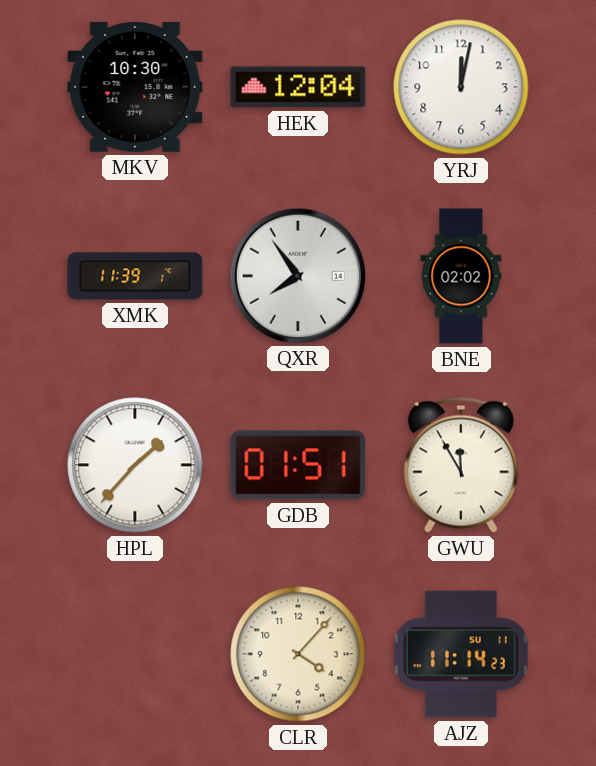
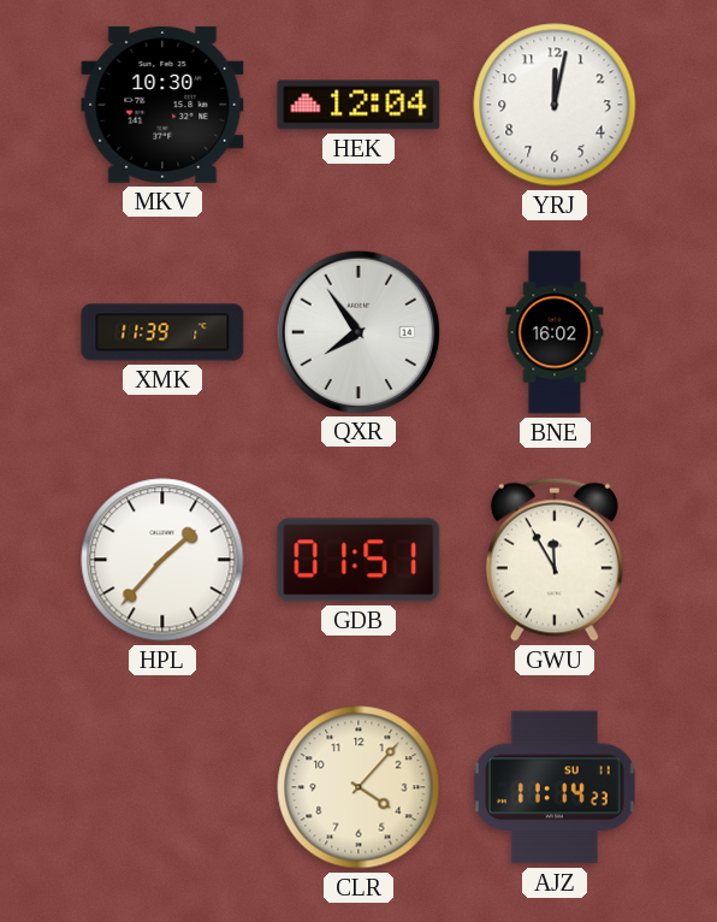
BNE: 02:02 -> 16:02
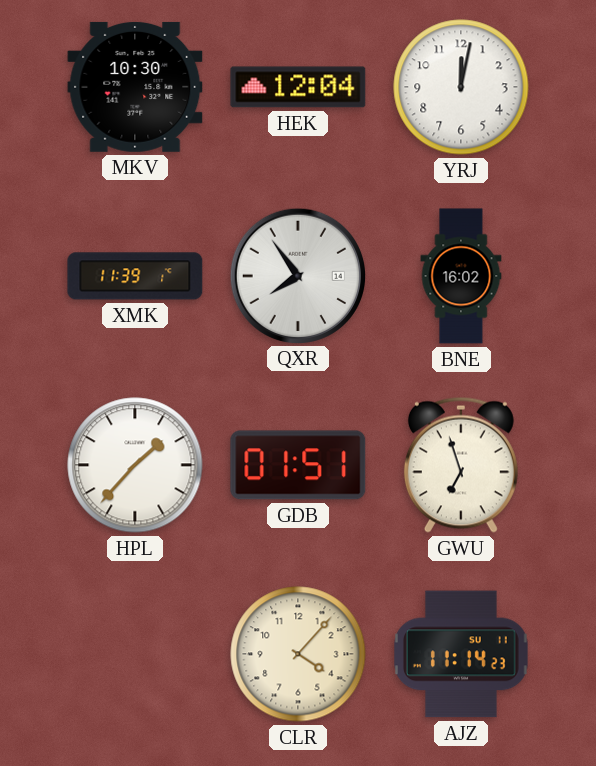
GWU: 11:55 -> 6:57
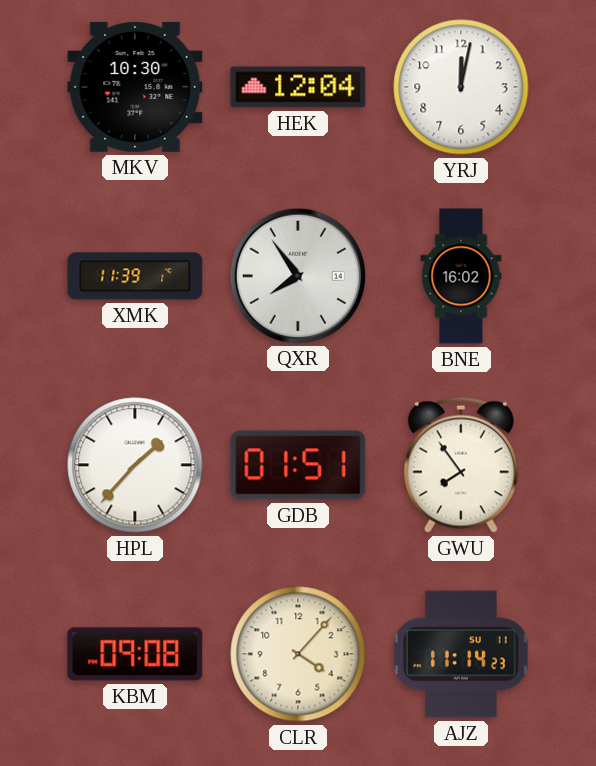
GWU: 6:57 -> 7:54
KBM: none -> 09:08
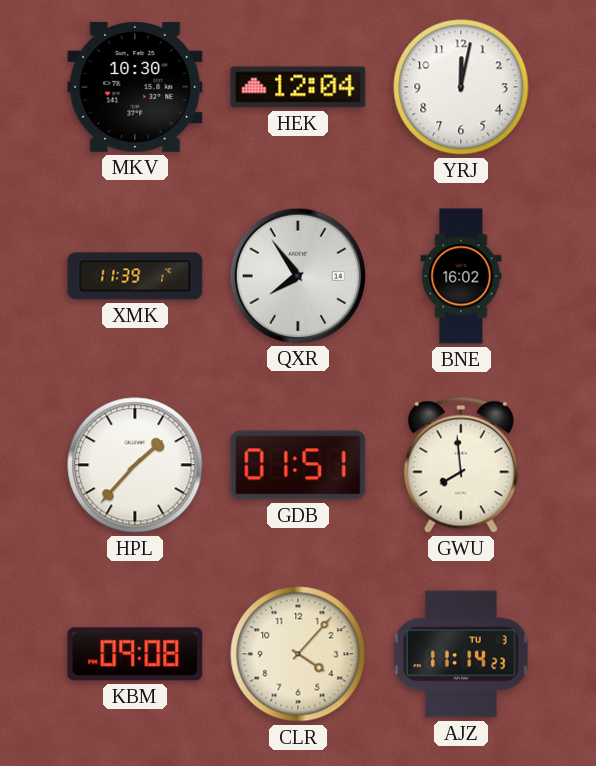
GWU: 7:54 -> 7:59
AJZ date: SU 11 -> TU 3
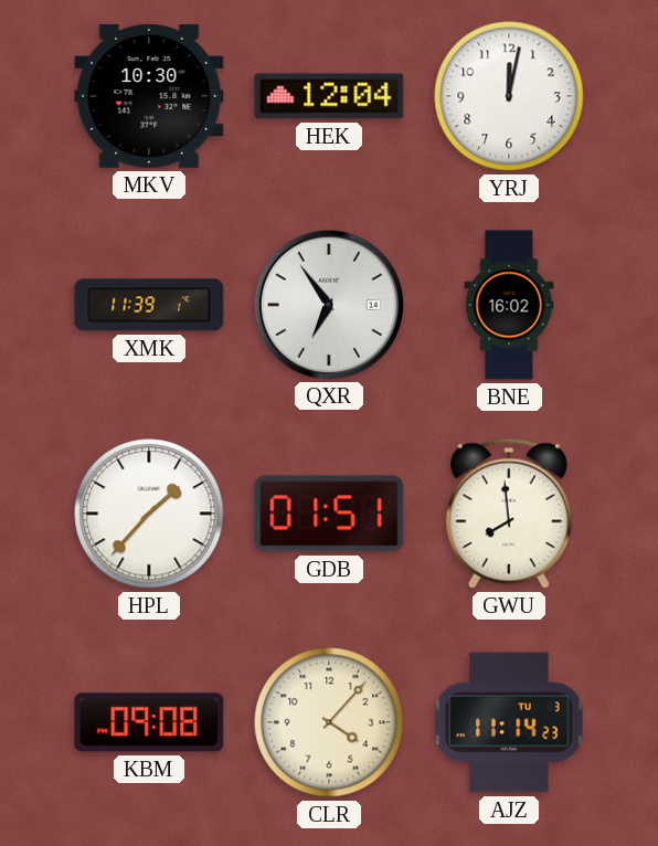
QXR: 7:54 -> 6:54
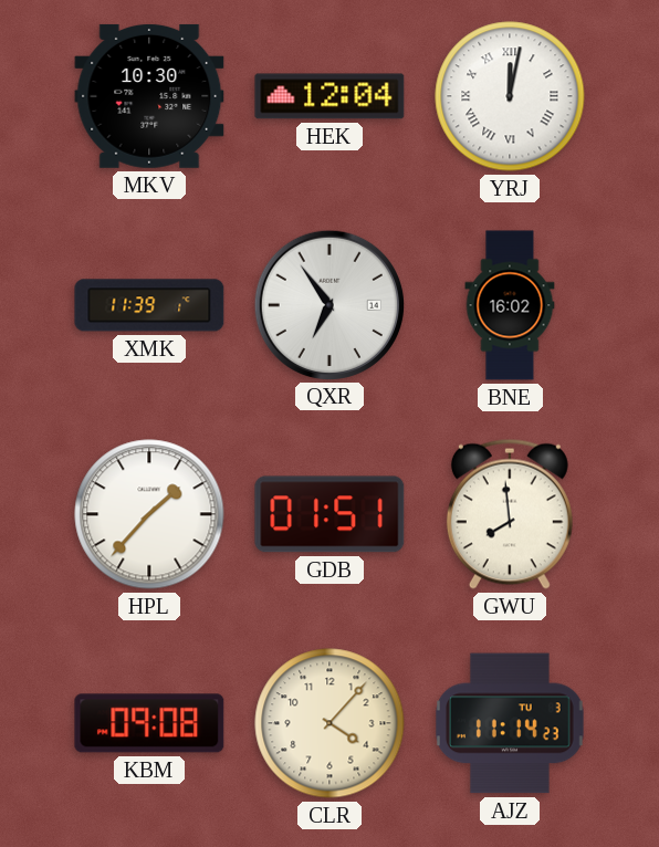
YRJ numerals: Arabic -> Roman
